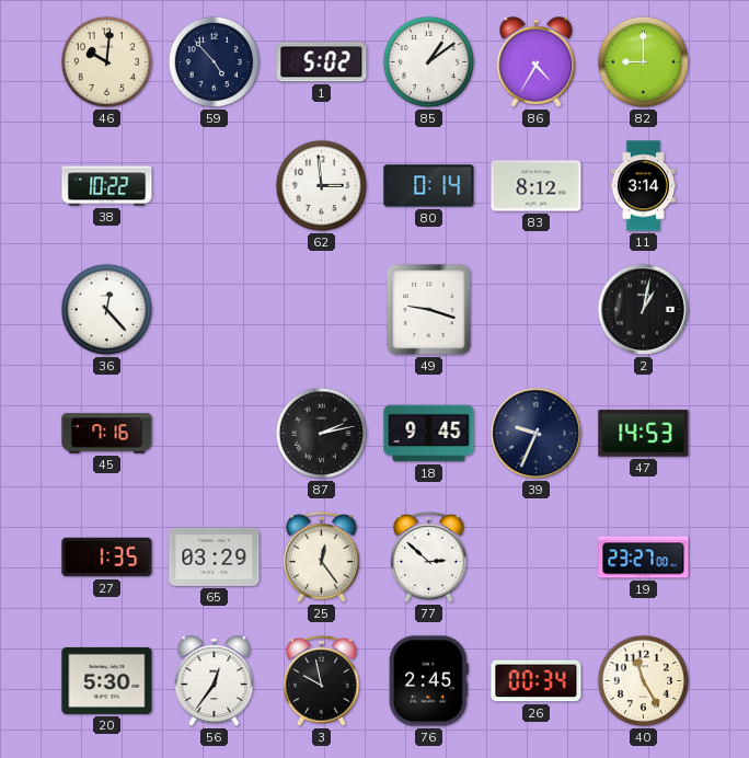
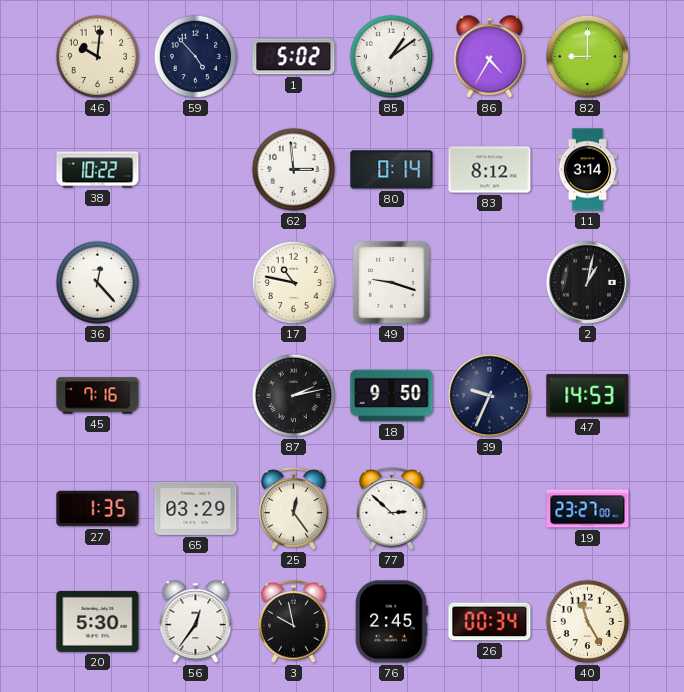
17: none -> 10:47
18: 9:45 -> 9:50
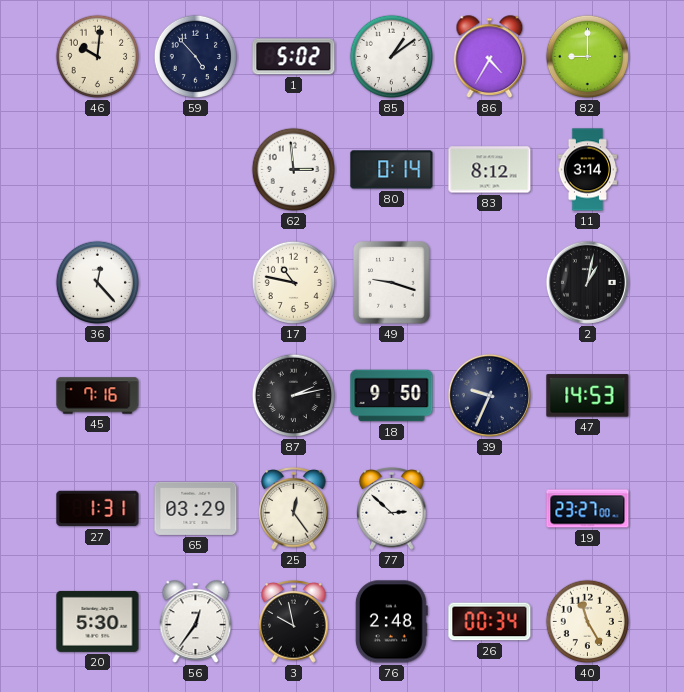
38: 10:22 -> none
27: 1:35 -> 1:31
76: 2:45 -> 2:48
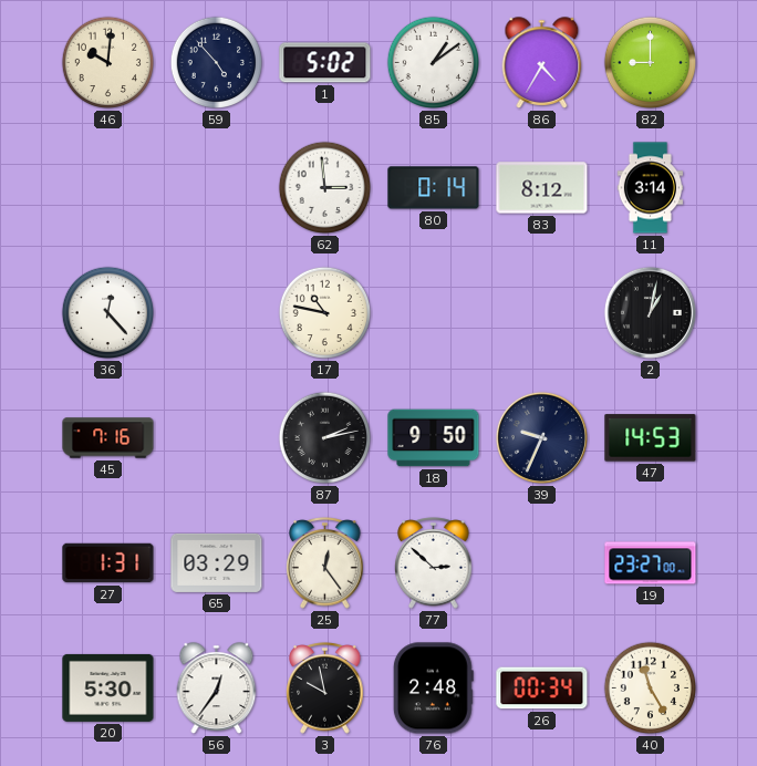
49: 9:18 -> none
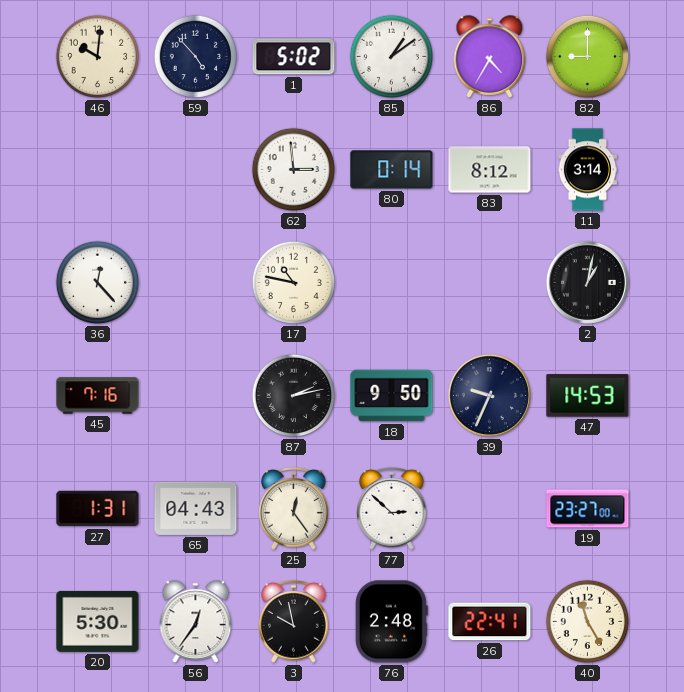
65: 03:29 -> 04:43
26: 00:34 -> 22:41
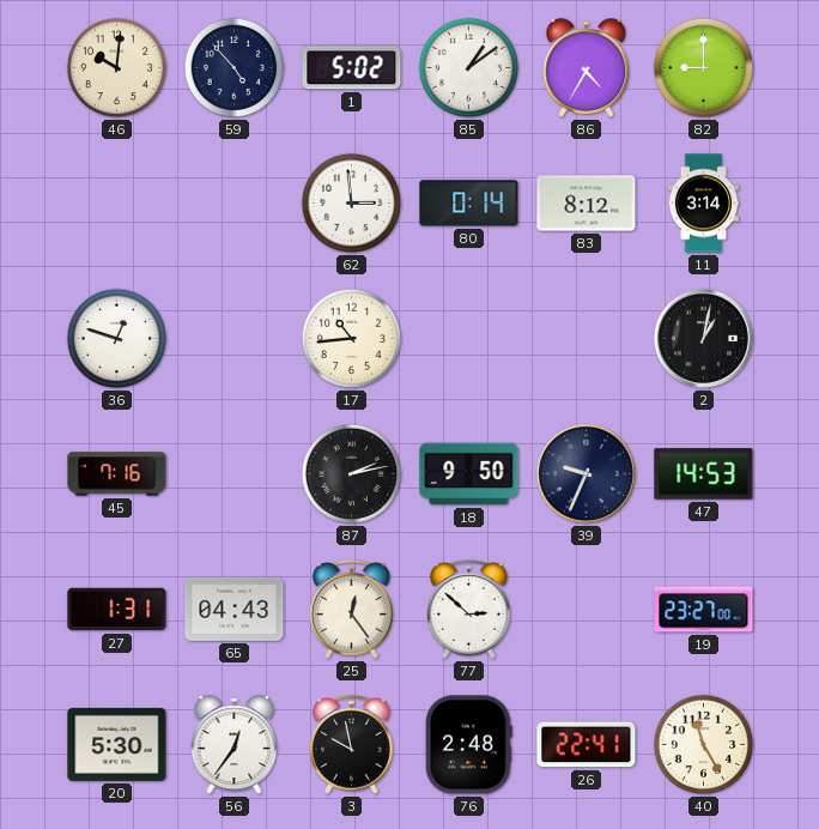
36: 12:23 -> 12:48
17: 10:47 -> 10:44
